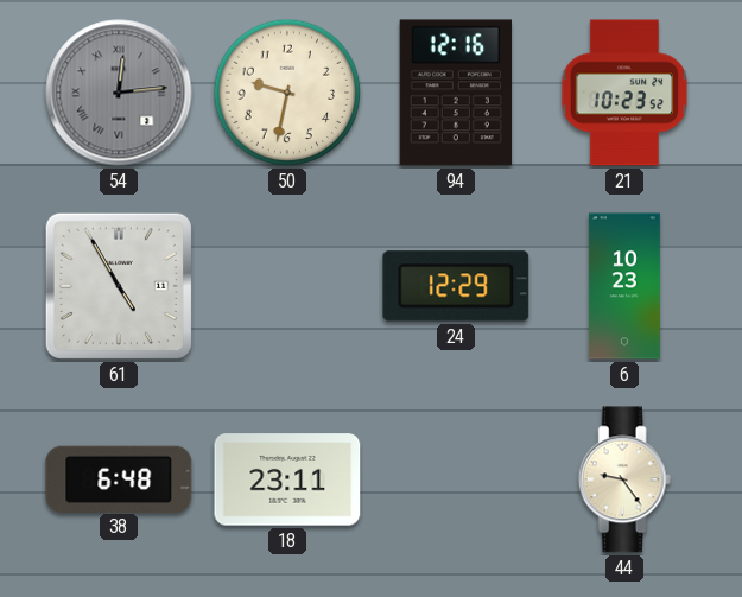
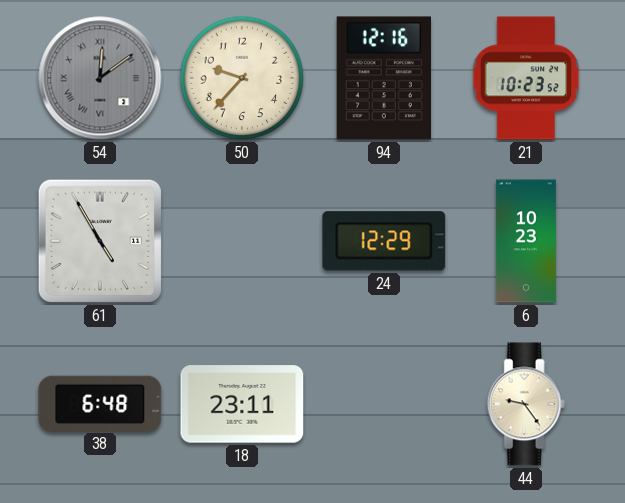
54: 12:14 -> 12:09
50: 9:32 -> 9:37
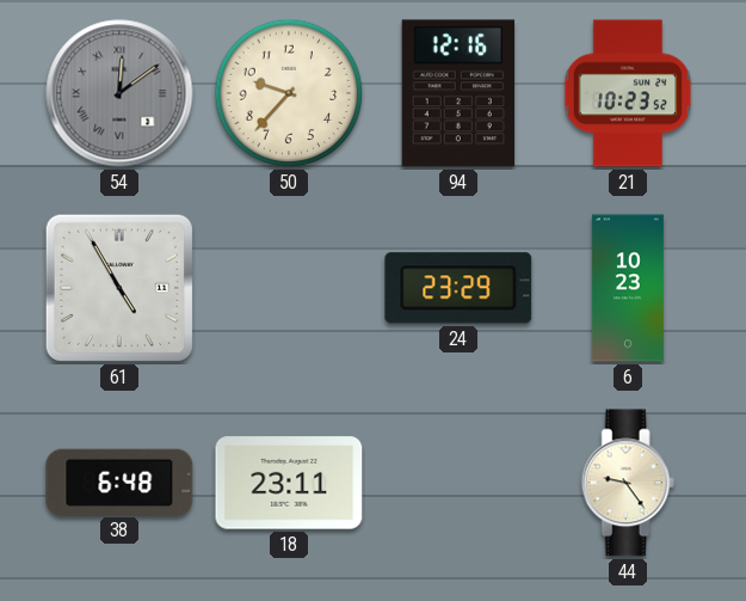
24: 12:29 -> 23:29
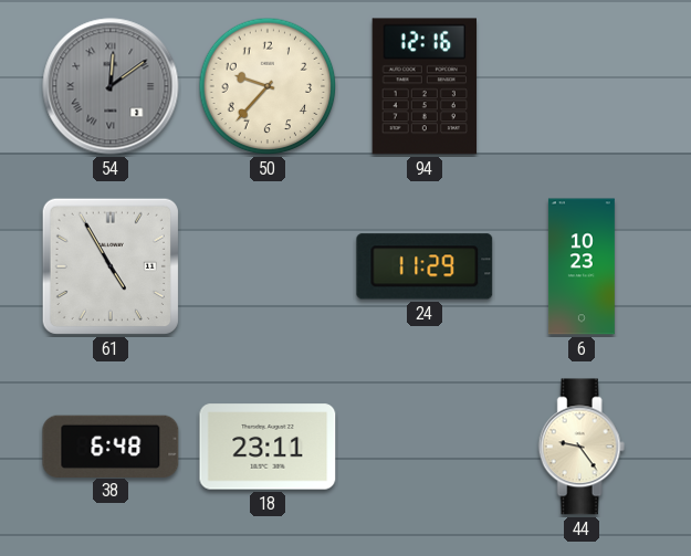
21: 10:23 -> none
24: 23:29 -> 11:29
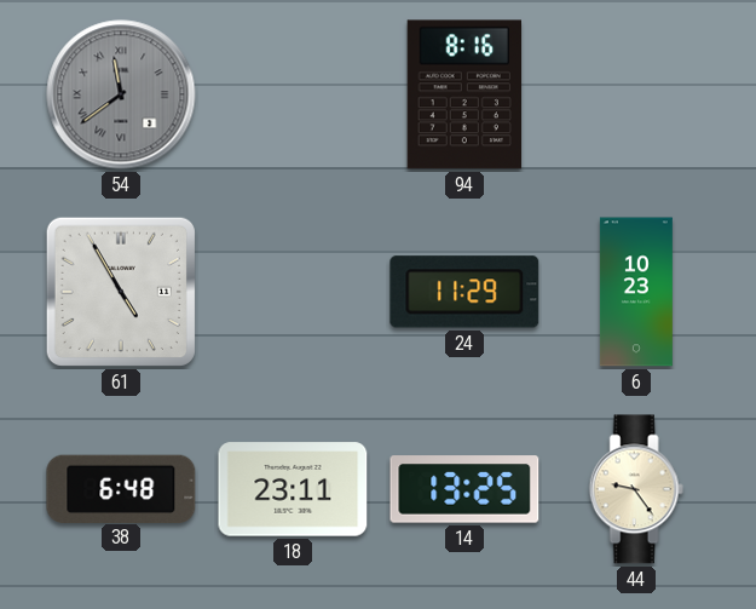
54: 12:09 -> 11:39
50: 9:37 -> none
94: 12:16 -> 8:16
14: none -> 13:25
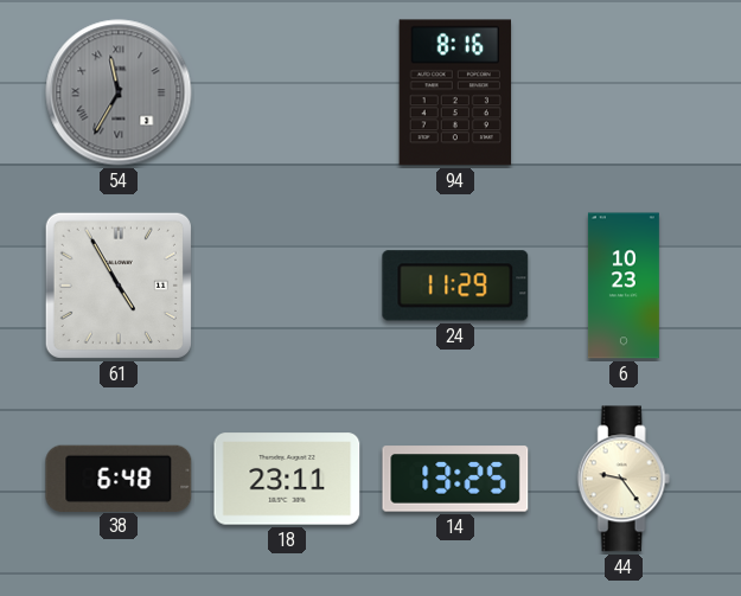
54: 11:39 -> 11:35
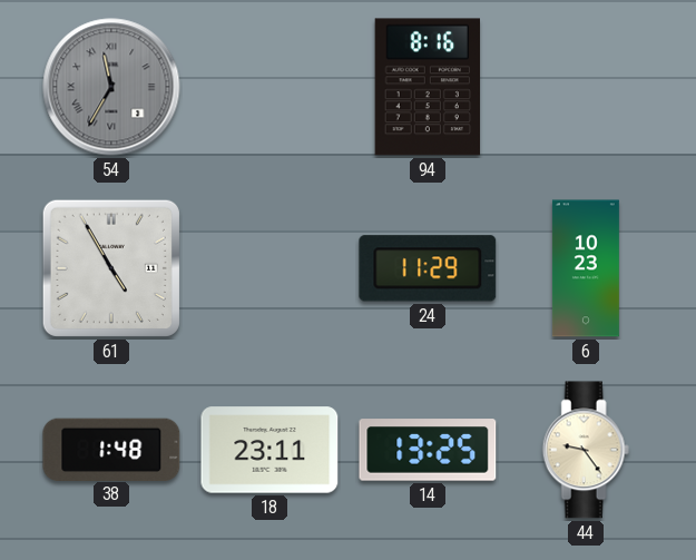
38: 6:48 -> 1:48
